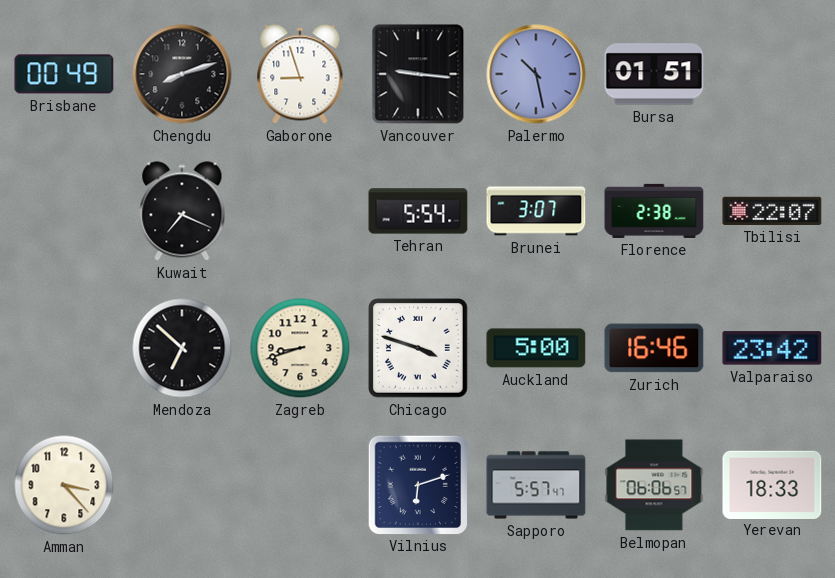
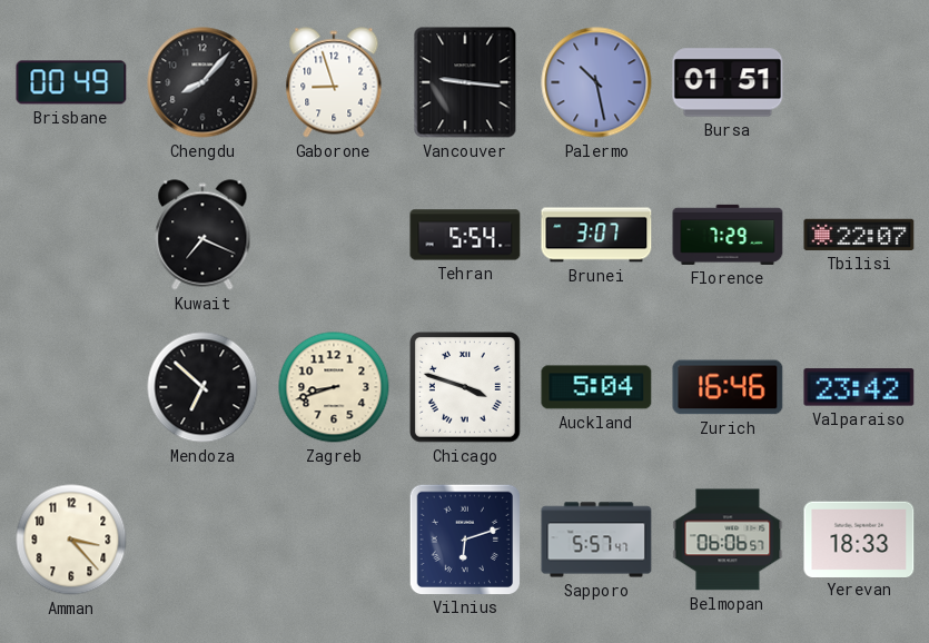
Chengdu: 8:12 -> 8:07
Florence: 2:38 -> 7:29
Auckland: 5:00 -> 5:04
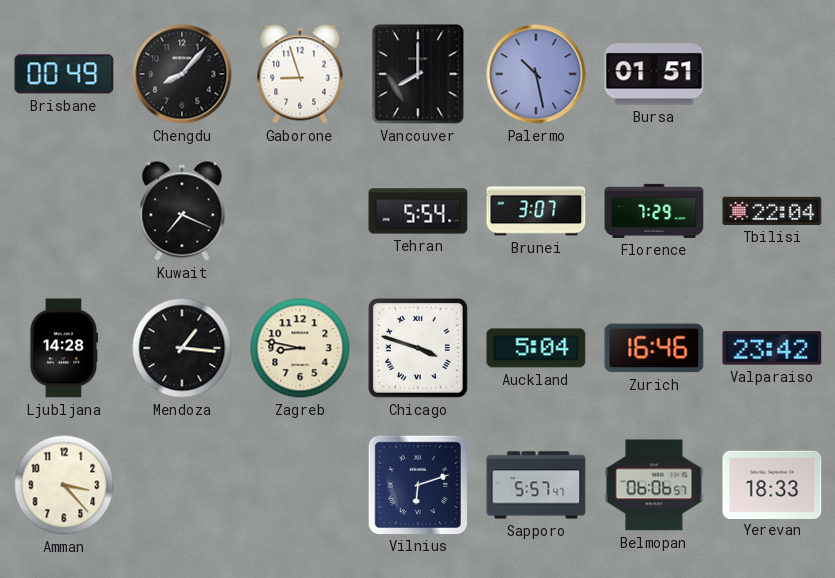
Vancouver: 9:16 -> 8:00
Tbilisi: 22:07 -> 22:04
Ljubljana: none -> 14:28
Mendoza: 6:52 -> 1:16
Zagreb: 8:42 -> 8:47
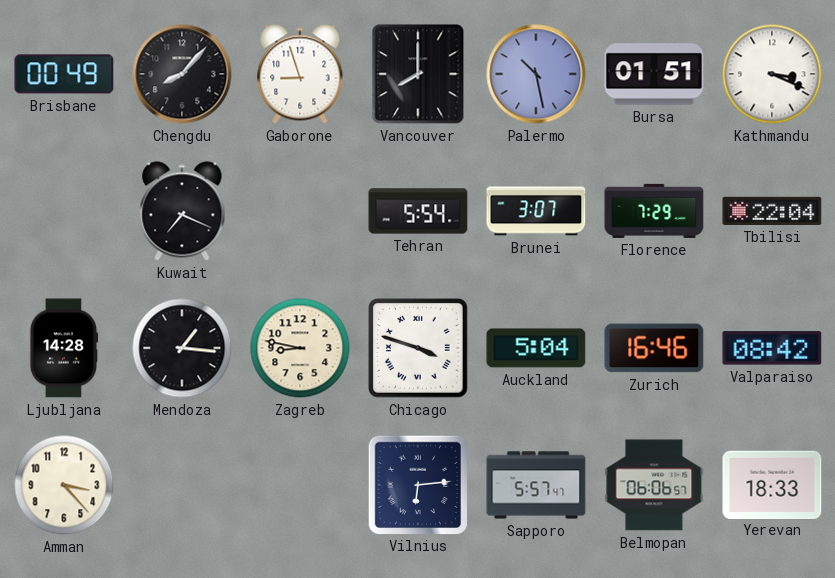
Kathmandu: none -> 3:19
Valparaiso: 23:42 -> 08:42
Vilnius: 6:12 -> 6:14
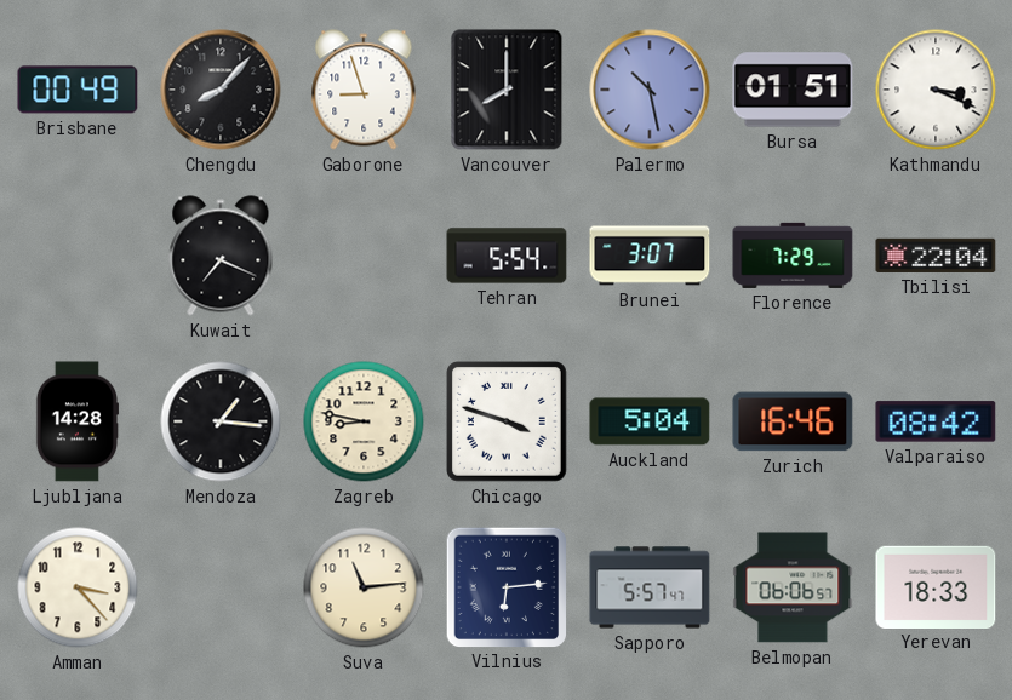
Suva: none -> 11:14
